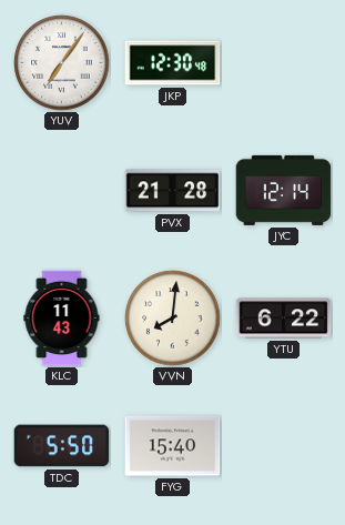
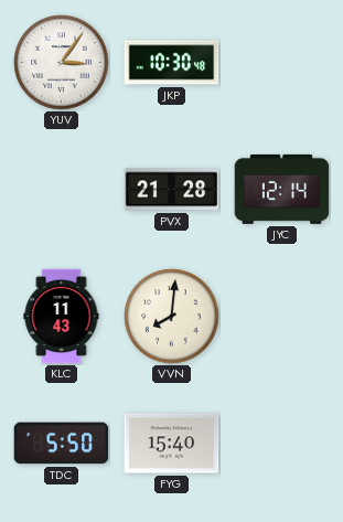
YUV: 7:06 -> 3:06
JKP: 12:30 -> 10:30
YTU: 6:22 -> none
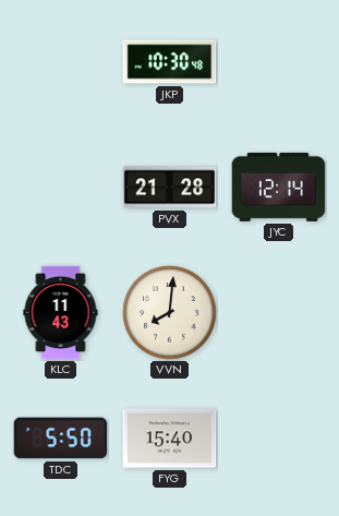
YUV: 3:06 -> none
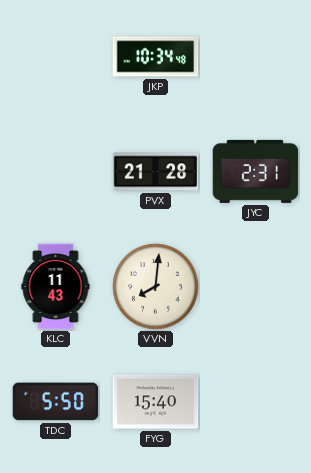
JKP: 10:30 -> 10:34
JYC: 12:14 -> 2:31
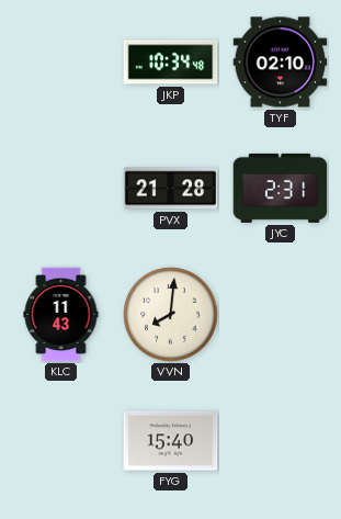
TYF: none -> 02:10
TDC: 5:50 -> none
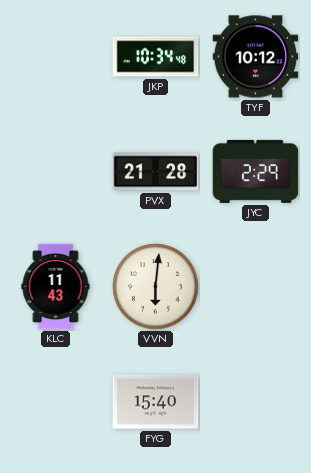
TYF: 02:10 -> 10:12
JYC: 2:31 -> 2:29
VVN: 8:01 -> 6:01
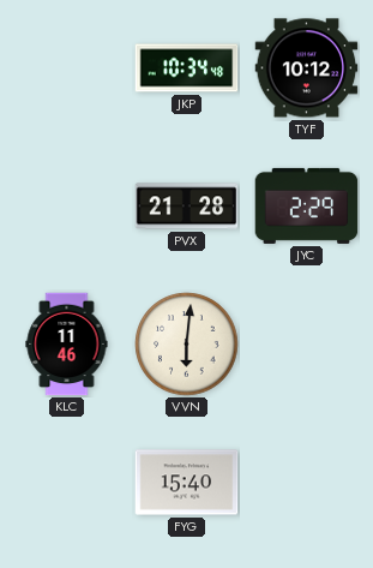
KLC: 11:43 -> 11:46
